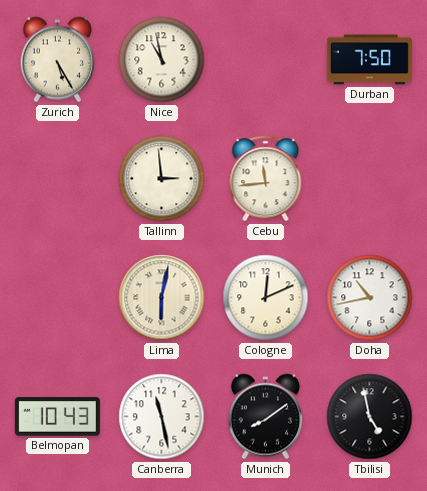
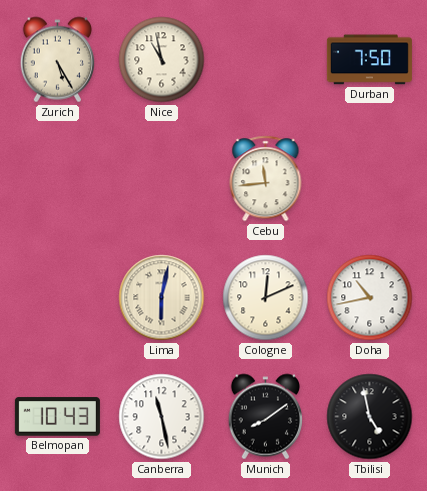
Tallinn: 2:59 -> none
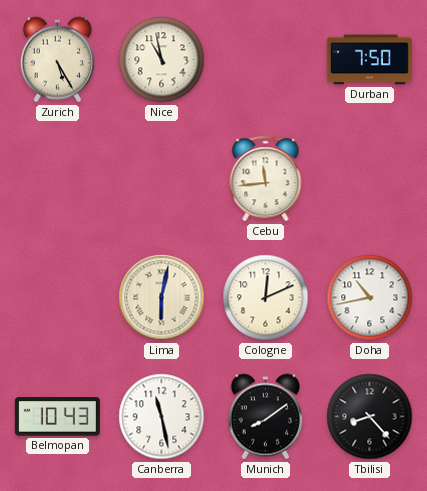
Tbilisi: 4:58 -> 8:23
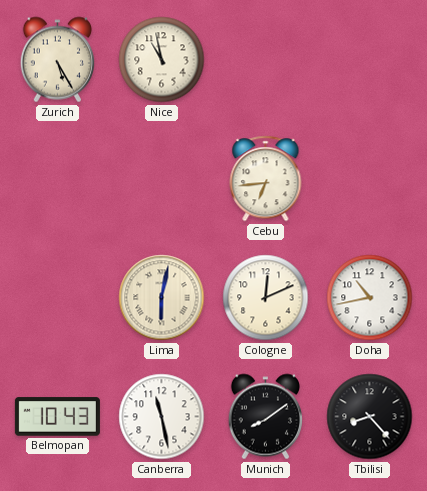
Durban: 7:50 -> none
Cebu: 11:44 -> 6:44
